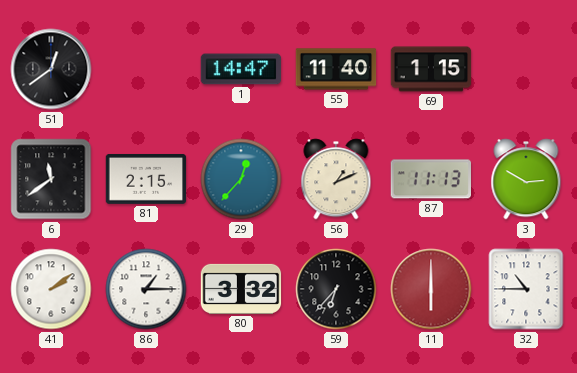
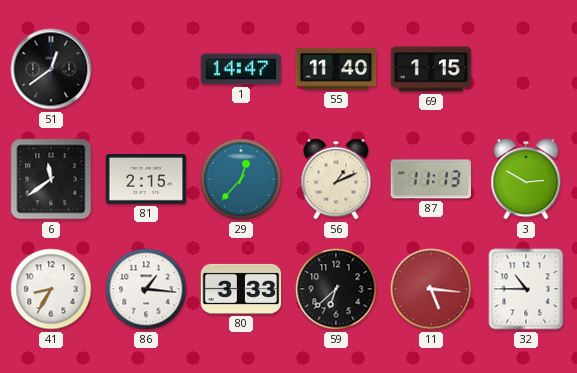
41: 2:09 -> 8:35
86: 1:15 -> 1:16
80: 3:32 -> 3:33
59: 6:37 -> 6:38
11: 6:00 -> 5:16
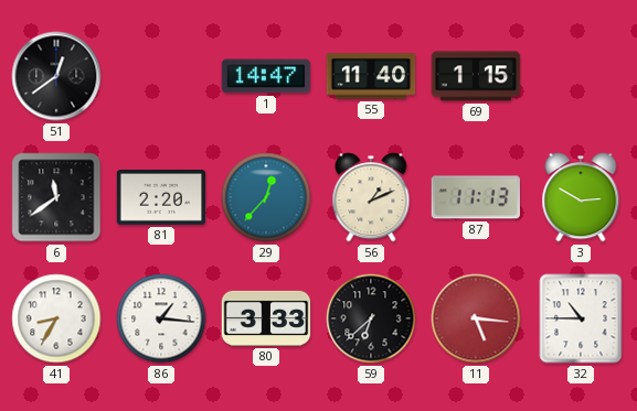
81: 2:15 -> 2:20
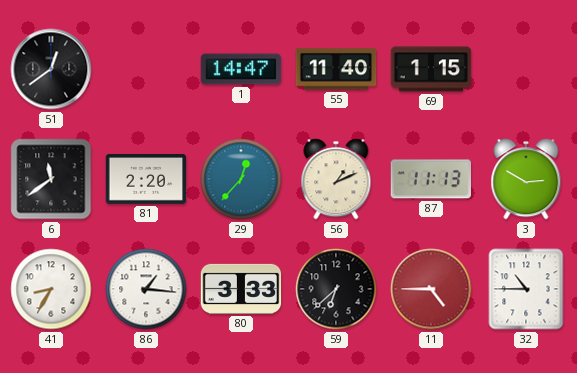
11: 5:16 -> 4:45
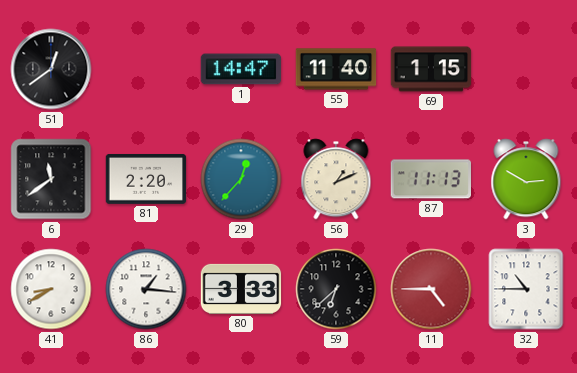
41: 8:35 -> 8:40
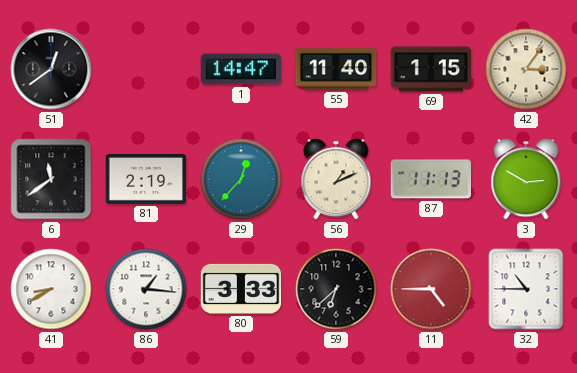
42: none -> 3:06
81: 2:20 -> 2:19
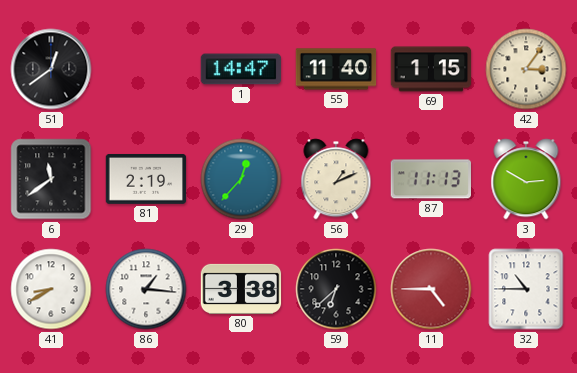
80: 3:33 -> 3:38
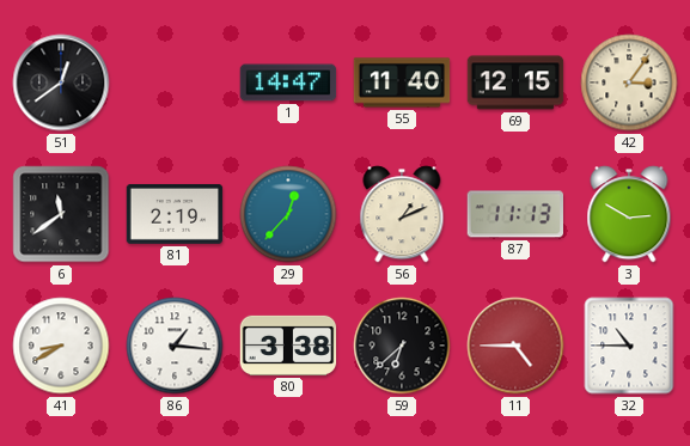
69: 1:15 -> 12:15
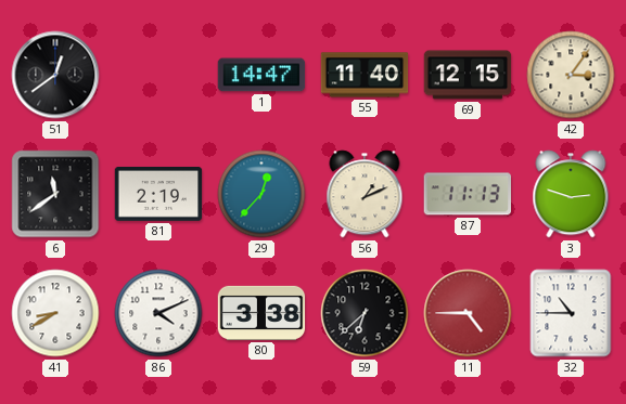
3: 2:50 -> 2:48
86: 1:16 -> 4:11
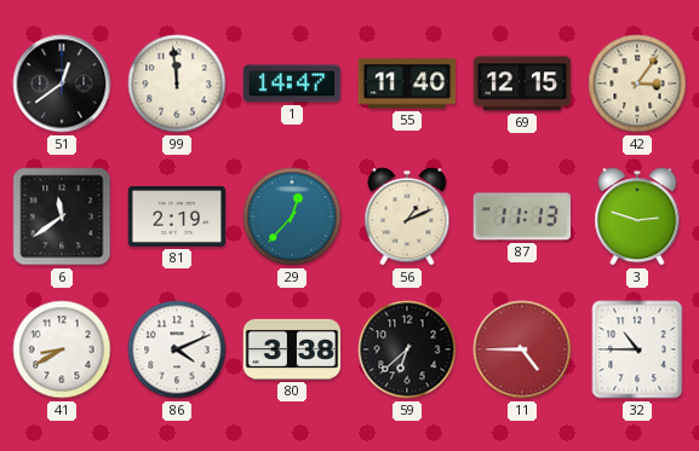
99: none -> 11:59
